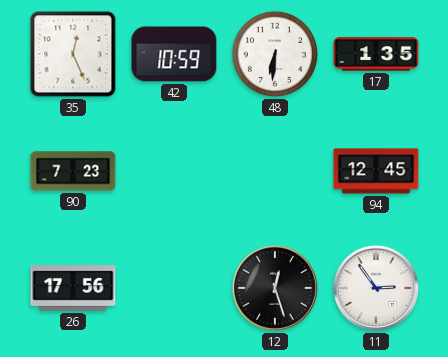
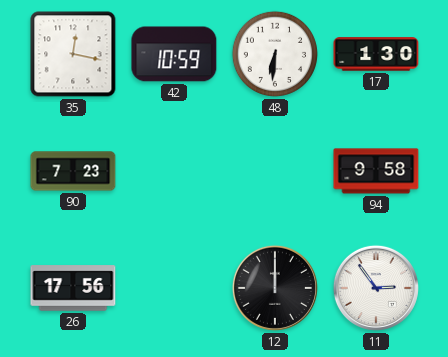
35: 12:26 -> 12:17
17: 1:35 -> 1:30
94: 12:45 -> 9:58
12: 12:27 -> 12:00
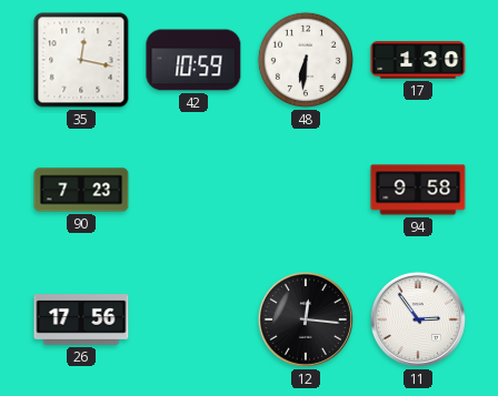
12: 12:00 -> 12:16
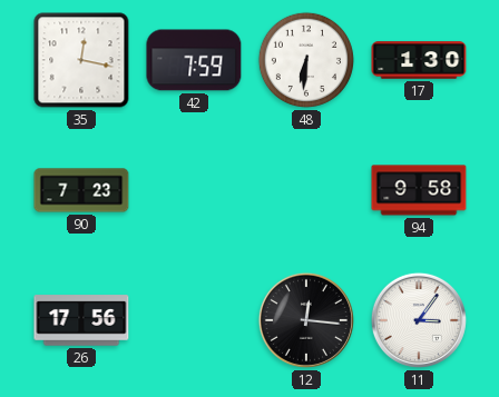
42: 10:59 -> 7:59
11: 2:54 -> 3:06
